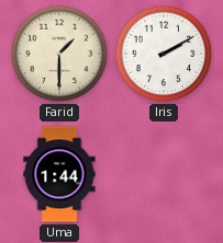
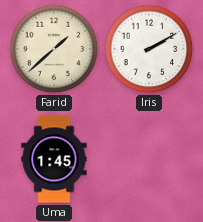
Farid: 1:30 -> 1:38
Uma: 1:44 -> 1:45
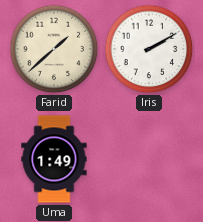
Uma: 1:45 -> 1:49
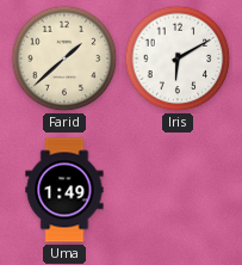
Iris: 2:10 -> 6:10
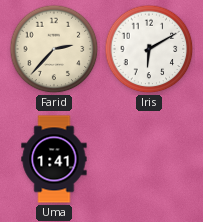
Farid: 1:38 -> 2:37
Uma: 1:49 -> 1:41
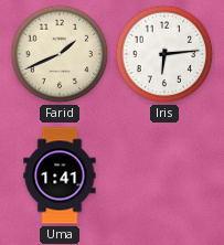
Farid: 2:37 -> 1:41
Iris: 6:10 -> 6:14
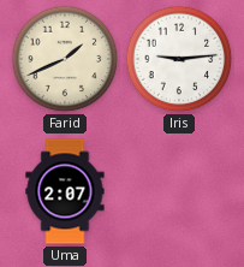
Iris: 6:14 -> 9:14
Uma: 1:41 -> 2:07
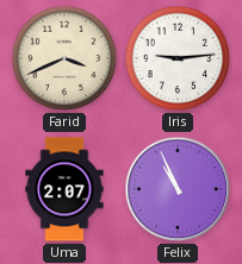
Farid: 1:41 -> 3:41
Felix: none -> 10:56
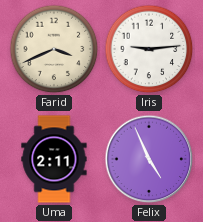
Uma: 2:07 -> 2:11
Felix: 10:56 -> 4:56
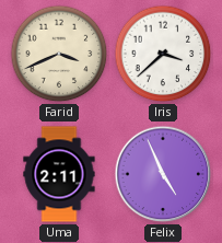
Iris: 9:14 -> 3:38
